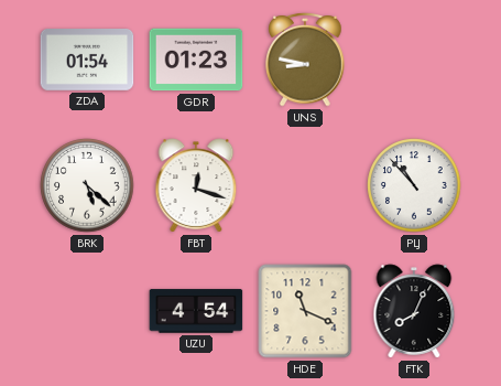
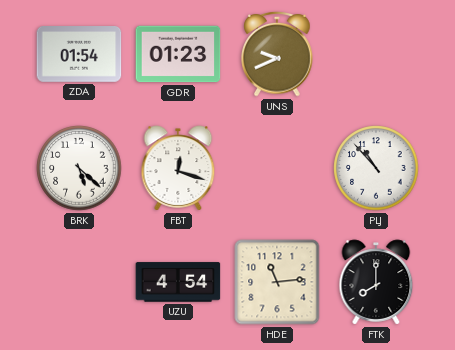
UNS: 8:47 -> 9:41
HDE: 11:19 -> 11:14
FTK: 8:04 -> 8:00
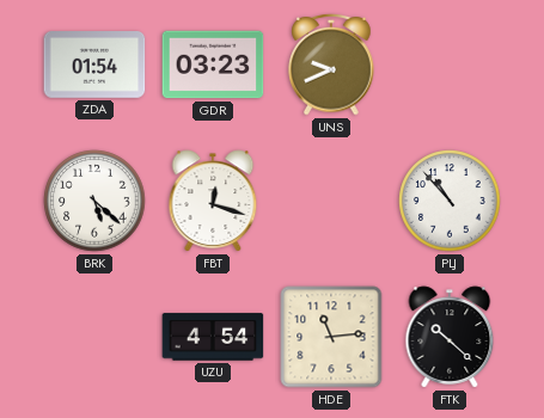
GDR: 01:23 -> 03:23
FTK: 8:00 -> 10:22
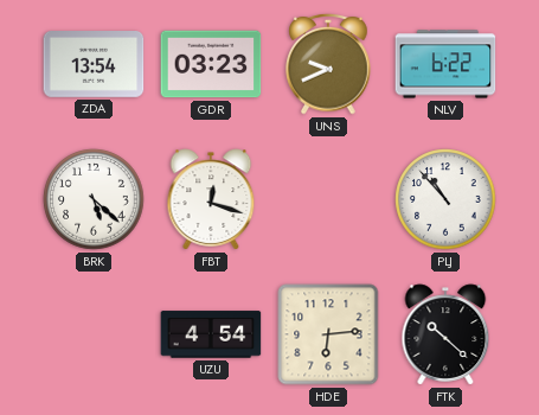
ZDA: 01:54 -> 13:54
NLV: none -> 6:22
HDE: 11:14 -> 6:14
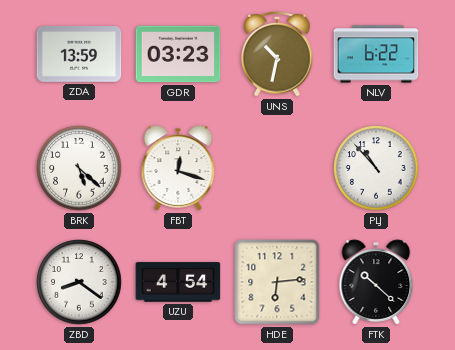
ZDA: 13:54 -> 13:59
UNS: 9:41 -> 10:32
ZBD: none -> 8:21
